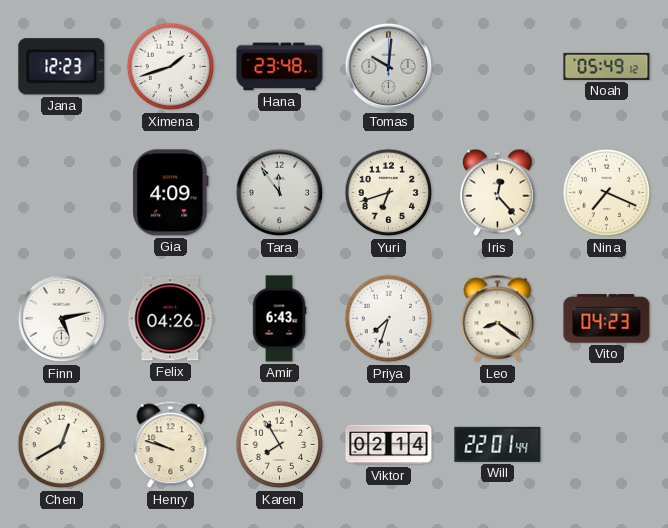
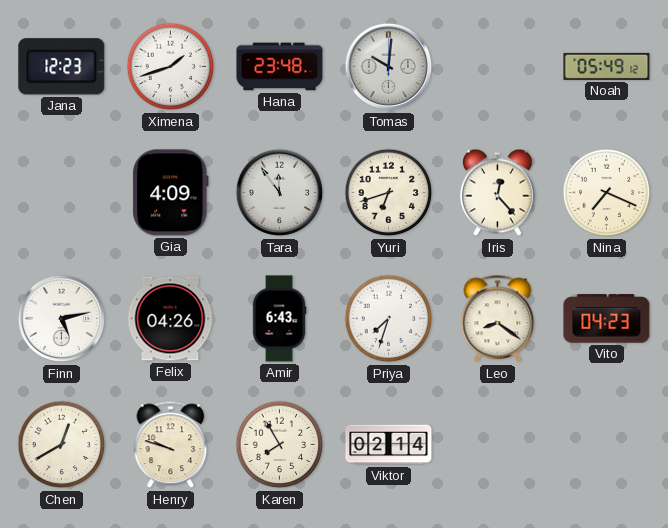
Will: 22:01 -> none
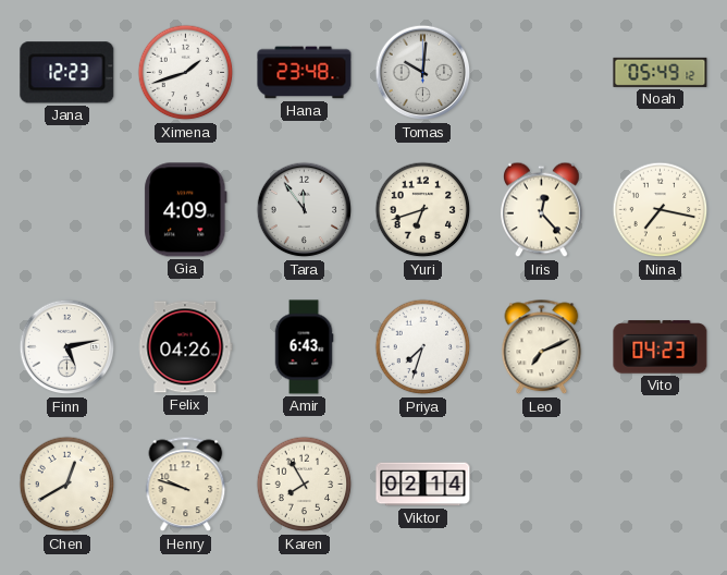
Nina: 7:19 -> 7:17
Leo: 8:21 -> 7:11
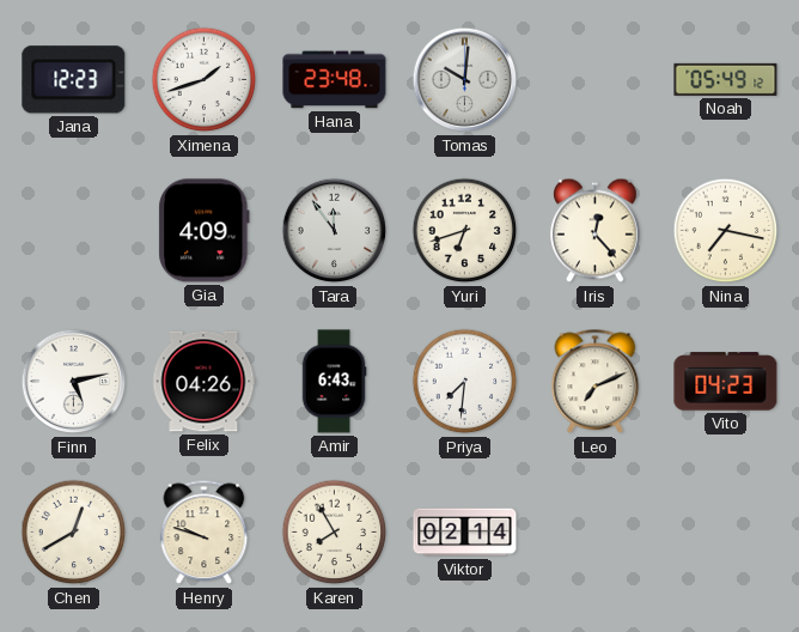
Priya: 7:33 -> 7:31
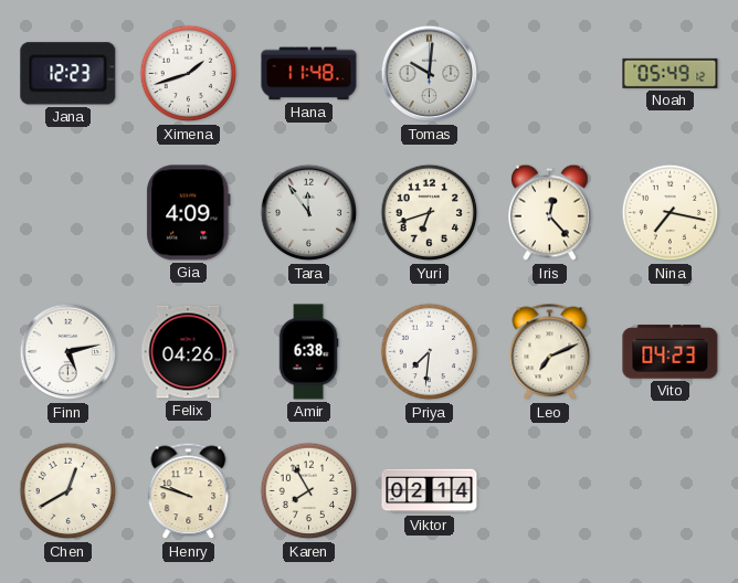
Hana: 23:48 -> 11:48
Amir: 6:43 -> 6:38
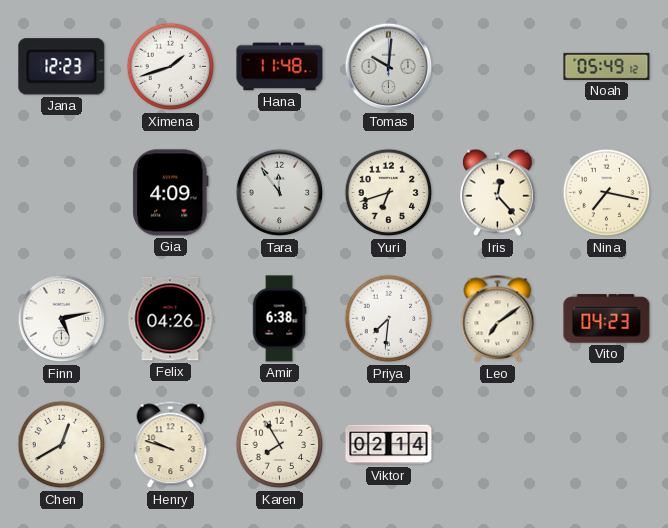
Leo: 7:11 -> 7:09
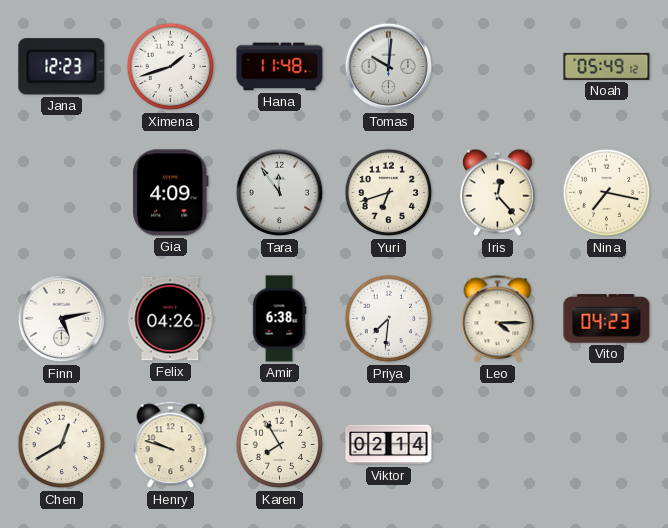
Leo: 7:09 -> 4:15
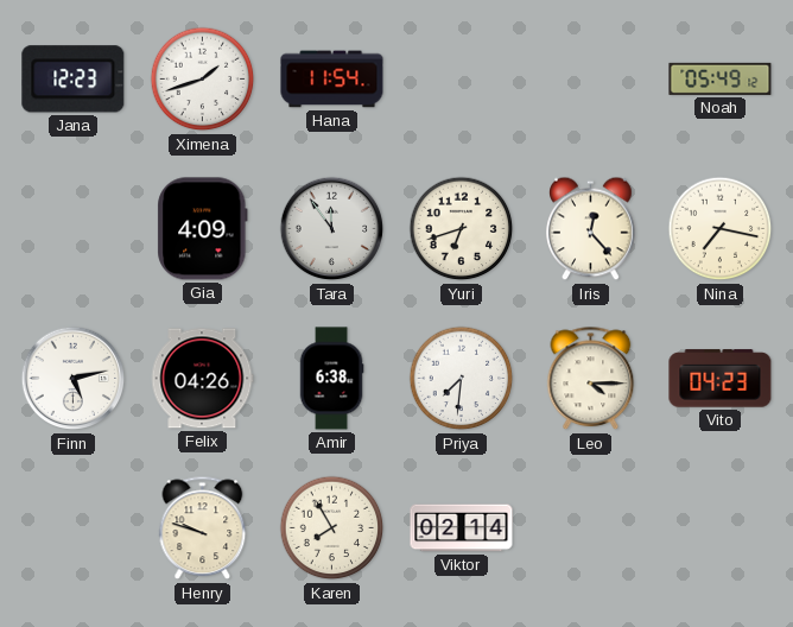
Hana: 11:48 -> 11:54
Tomas: 10:01 -> none
Chen: 12:40 -> none
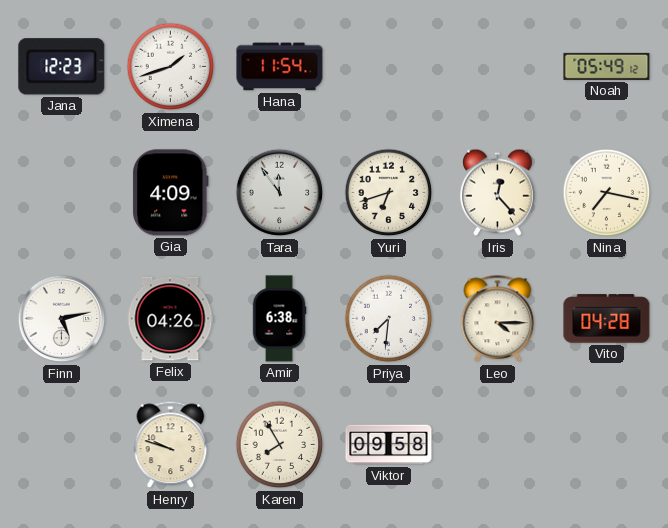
Vito: 04:23 -> 04:28
Viktor: 02:14 -> 09:58
